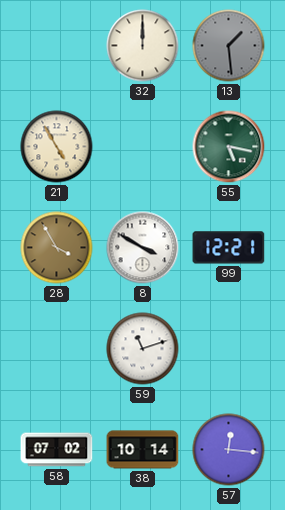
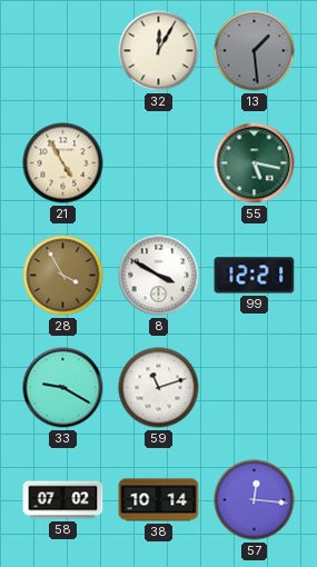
32: 12:00 -> 12:05
33: none -> 9:20
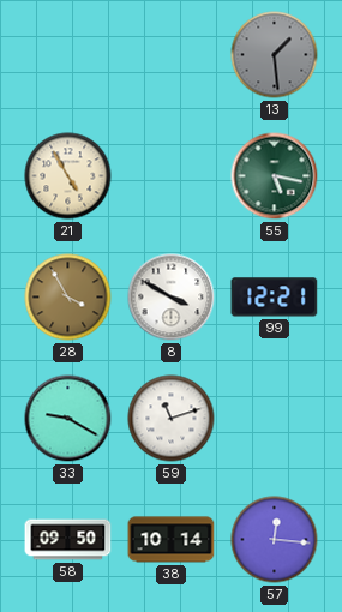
32: 12:05 -> none
58: 07:02 -> 09:50
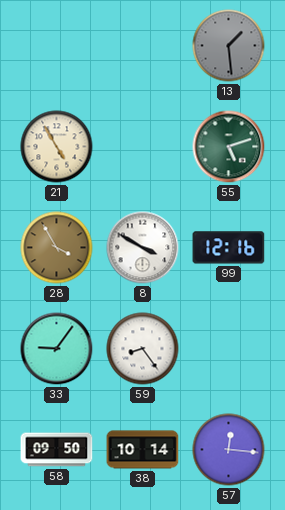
55: 5:17 -> 5:12
99: 12:21 -> 12:16
33: 9:20 -> 9:06
59: 11:12 -> 8:24
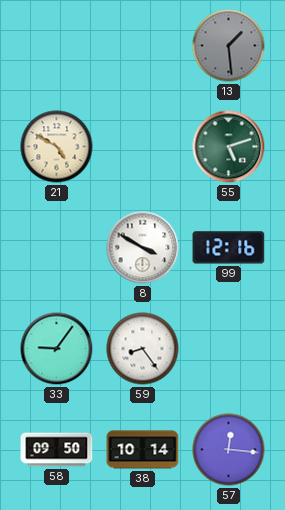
21: 4:55 -> 4:50
28: 3:55 -> none
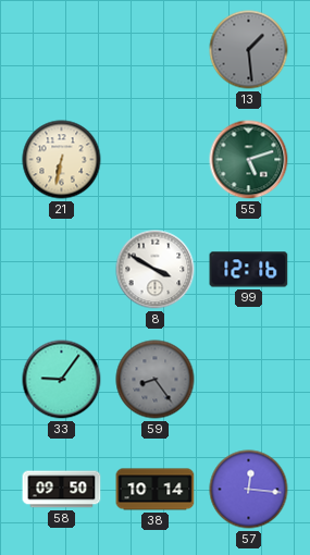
21: 4:50 -> 6:32
59 dial: white -> grey
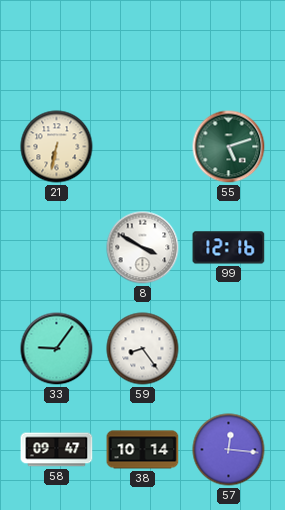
13: 1:29 -> none
59 dial: grey -> white
58: 09:50 -> 09:47
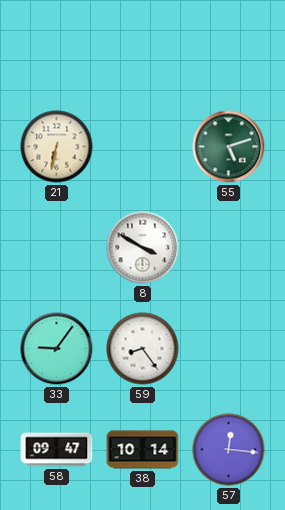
99: 12:16 -> none
